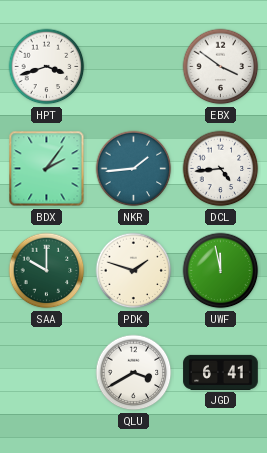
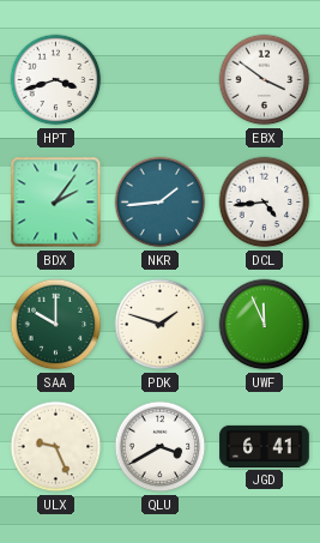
UWF: 11:58 -> 11:56
ULX: none -> 9:26
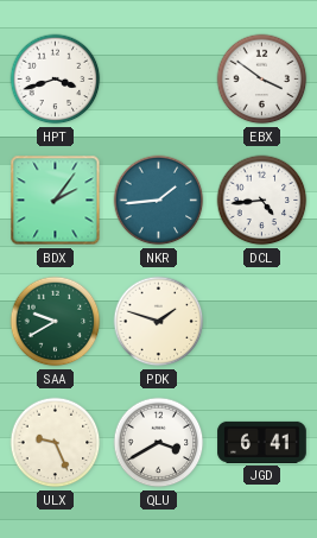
SAA: 10:00 -> 9:40
UWF: 11:56 -> none
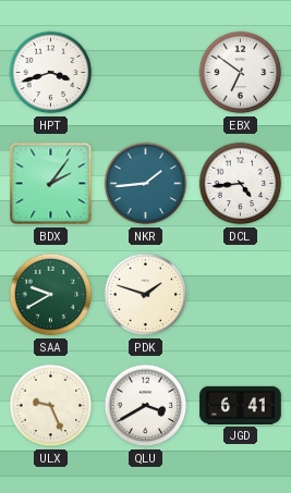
EBX: 3:51 -> 6:51
